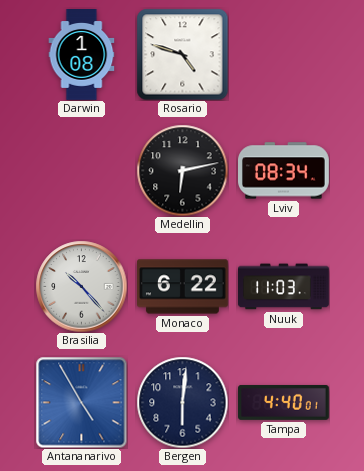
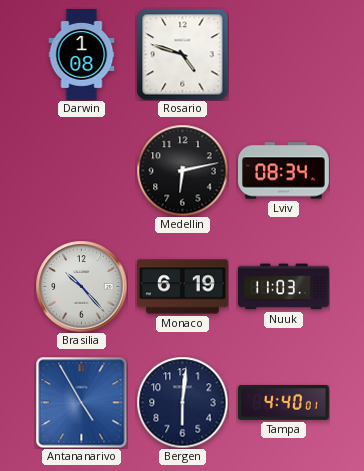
Monaco: 6:22 -> 6:19
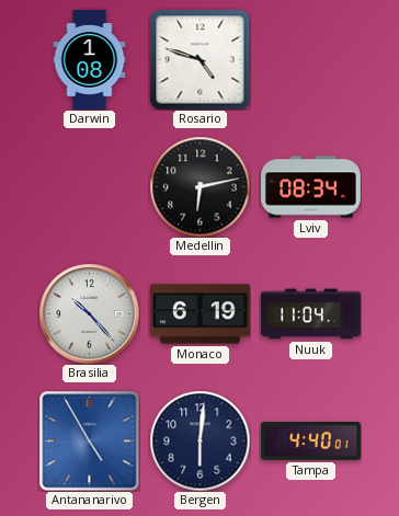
Nuuk: 11:03 -> 11:04
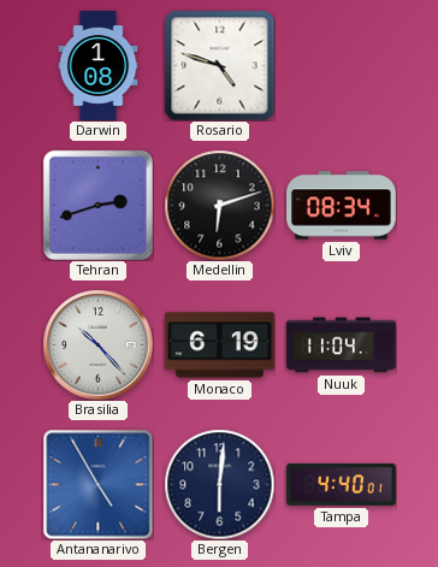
Tehran: none -> 2:42
Medellin: 6:13 -> 6:12
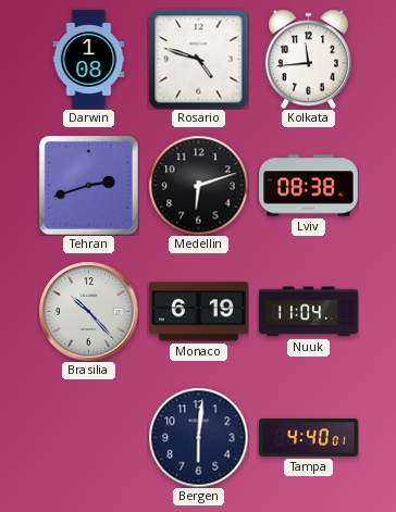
Kolkata: none -> 11:44
Lviv: 08:34 -> 08:38
Antananarivo: 4:55 -> none
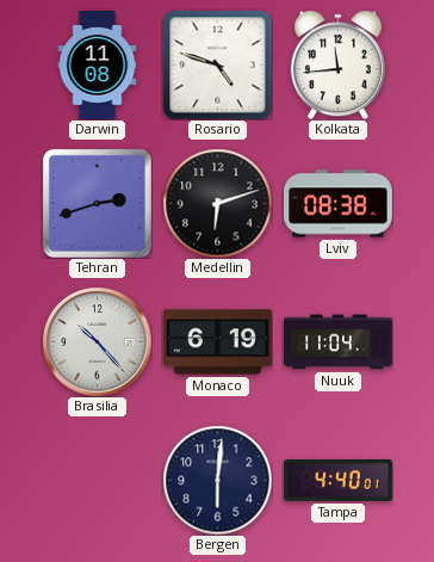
Darwin: 1:08 -> 11:08
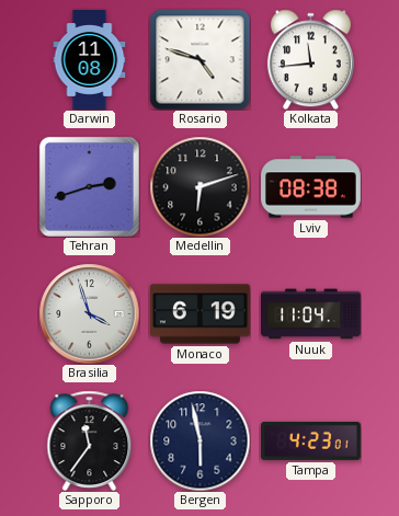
Brasilia: 10:23 -> 3:57
Sapporo: none -> 11:36
Bergen: 6:01 -> 5:58
Tampa: 4:40 -> 4:23
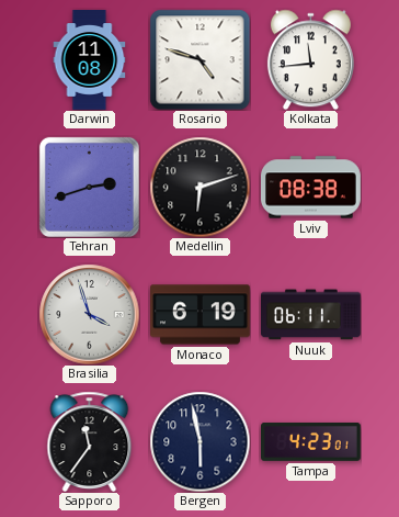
Nuuk: 11:04 -> 06:11
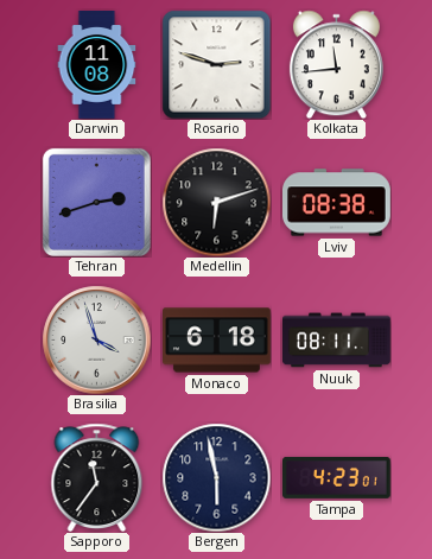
Rosario: 4:48 -> 2:48
Monaco: 6:19 -> 6:18
Nuuk: 06:11 -> 08:11
